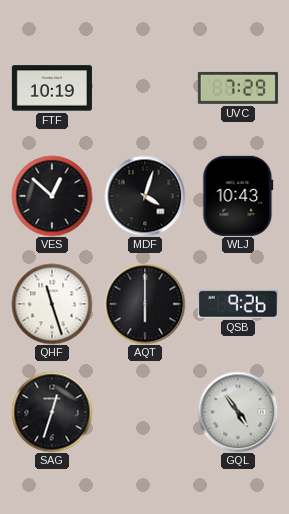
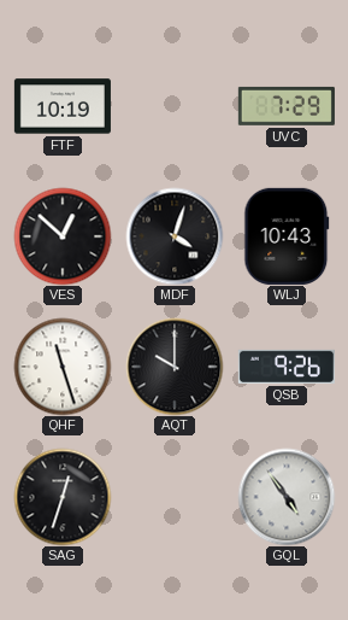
AQT: 6:00 -> 10:00
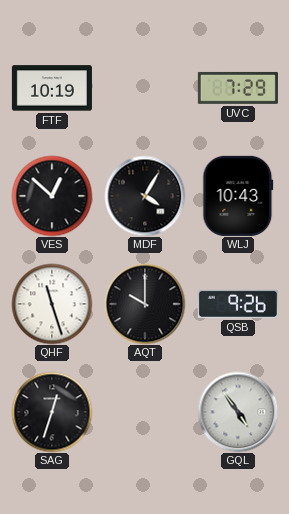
MDF: 4:03 -> 4:05
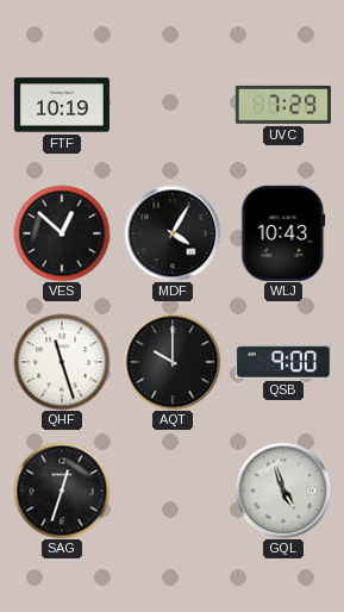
QSB: 9:26 -> 9:00
GQL: 4:54 -> 4:57
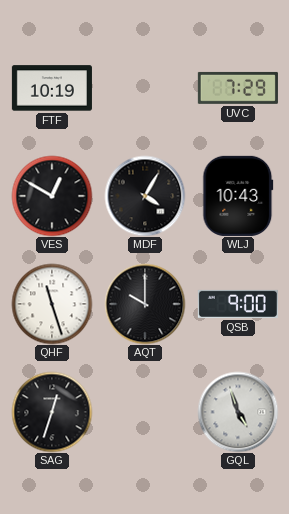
VES: 12:52 -> 12:50
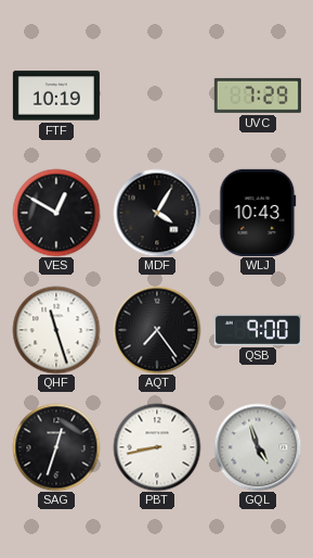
AQT: 10:00 -> 7:24
PBT: none -> 8:43
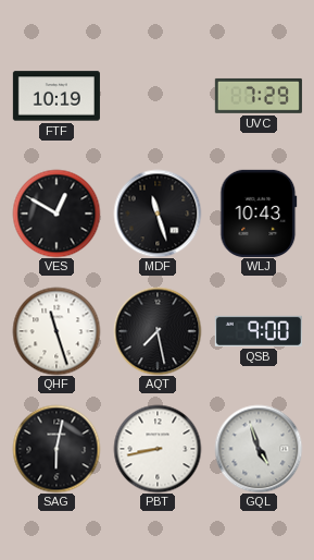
MDF: 4:05 -> 11:27
AQT: 7:24 -> 7:28
SAG: 12:33 -> 6:02
